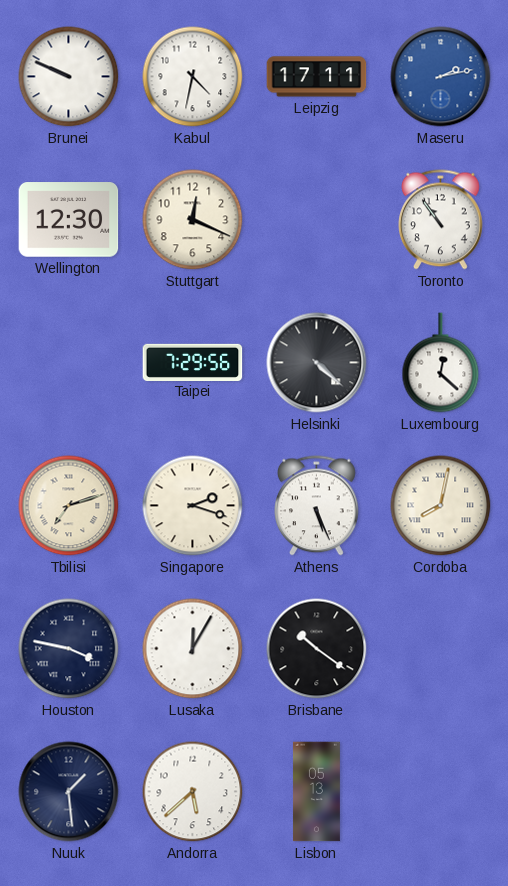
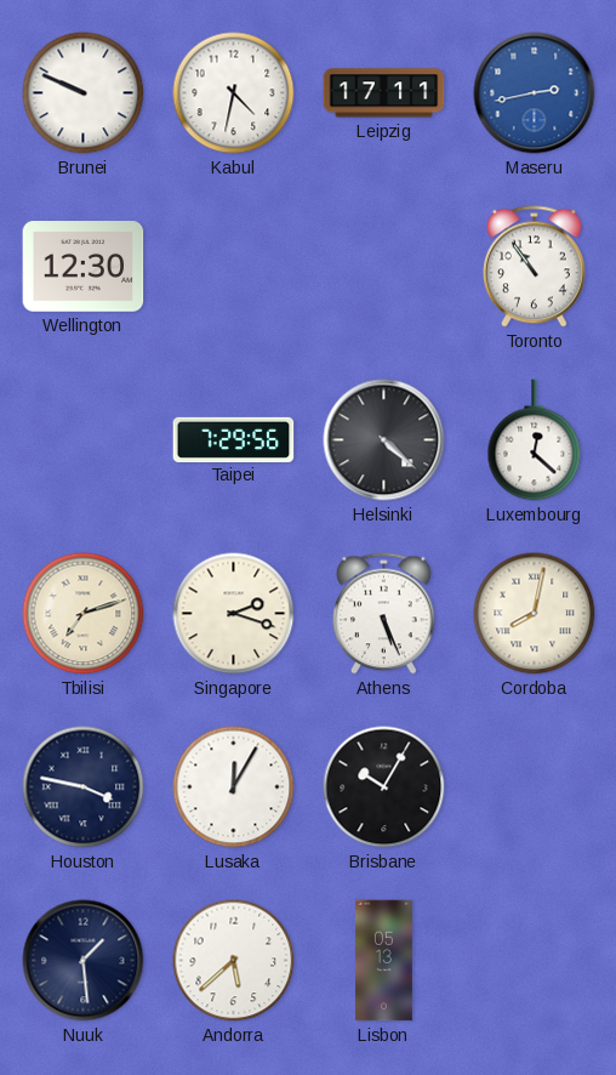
Maseru: 2:13 -> 2:43
Stuttgart: 12:19 -> none
Brisbane: 10:21 -> 10:05
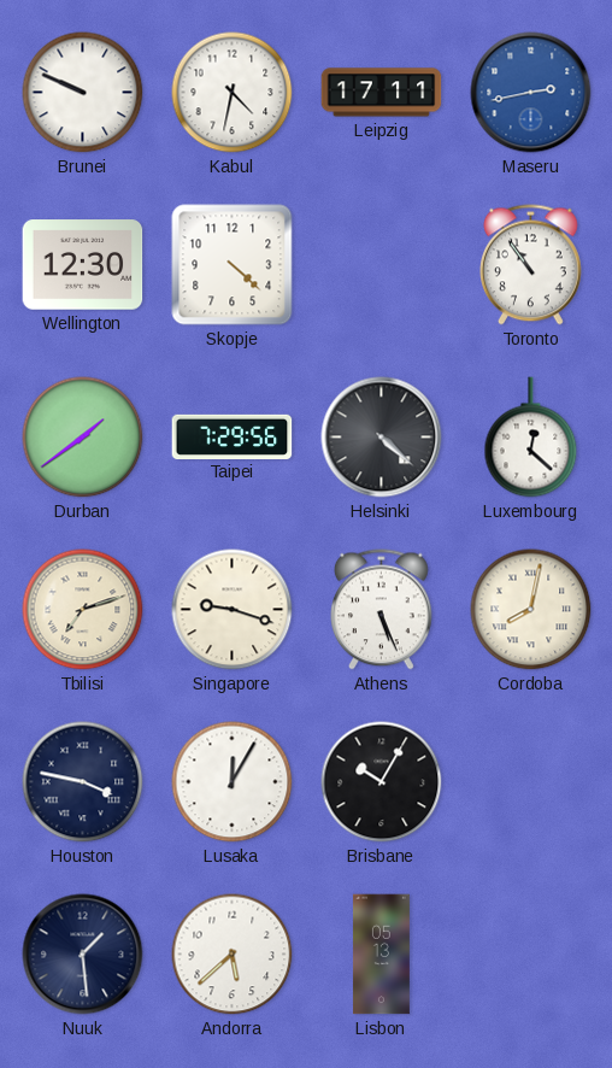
Skopje: none -> 4:22
Durban: none -> 1:39
Singapore: 2:18 -> 9:18
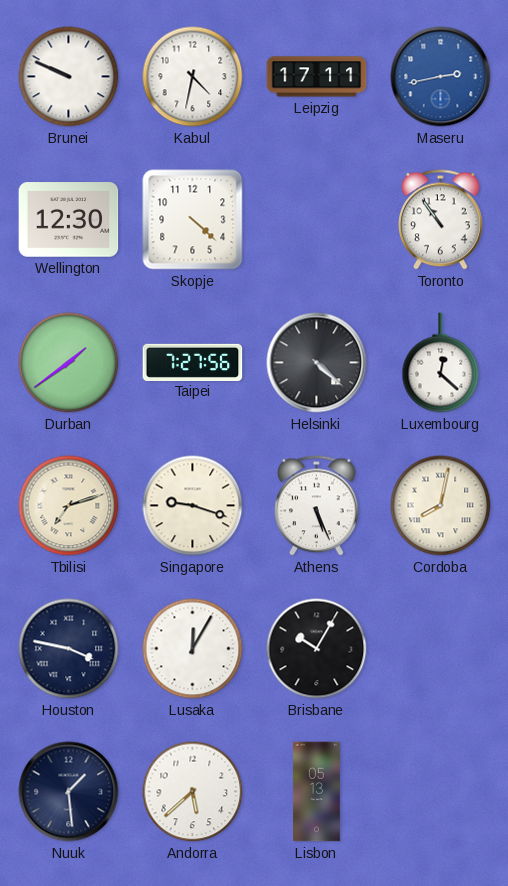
Taipei: 7:29 -> 7:27
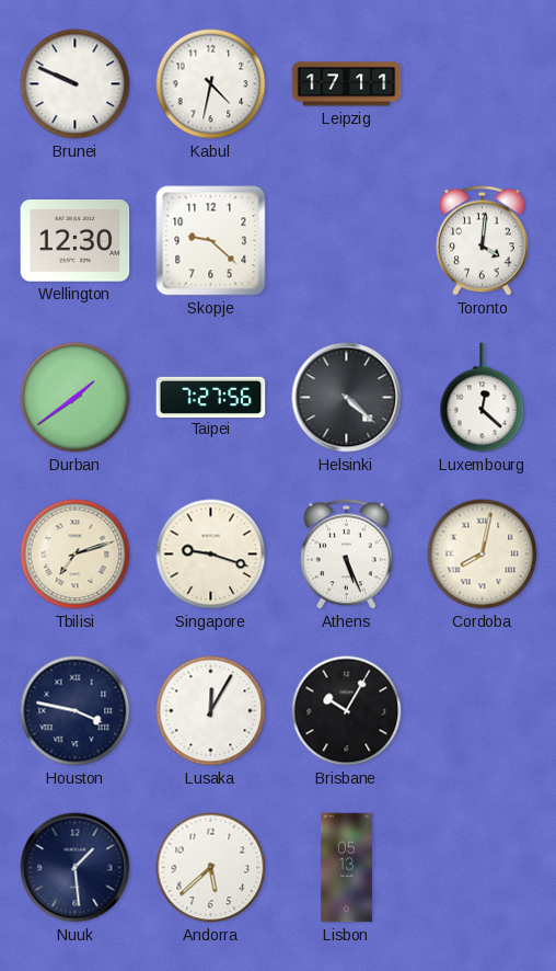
Maseru: 2:43 -> none
Skopje: 4:22 -> 9:22
Toronto: 10:54 -> 4:01
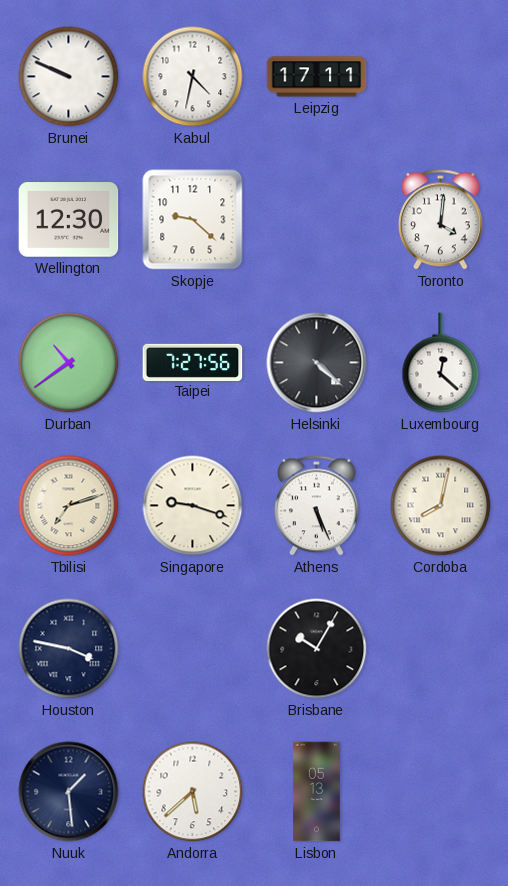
Durban: 1:39 -> 10:39
Lusaka: 12:05 -> none
